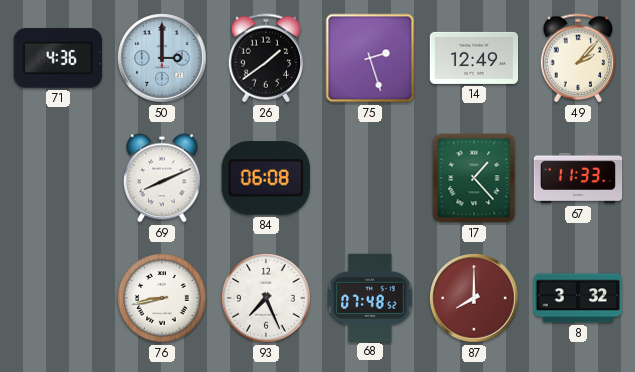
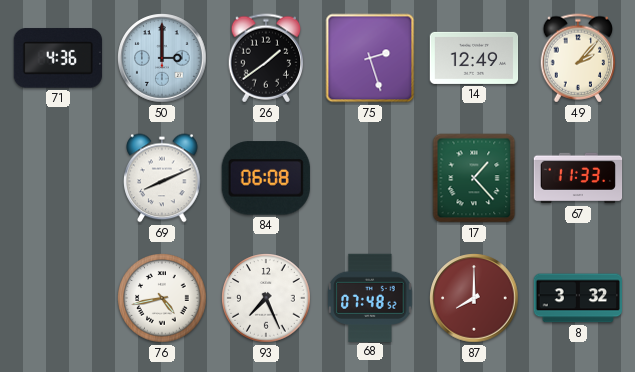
76: 8:43 -> 4:43
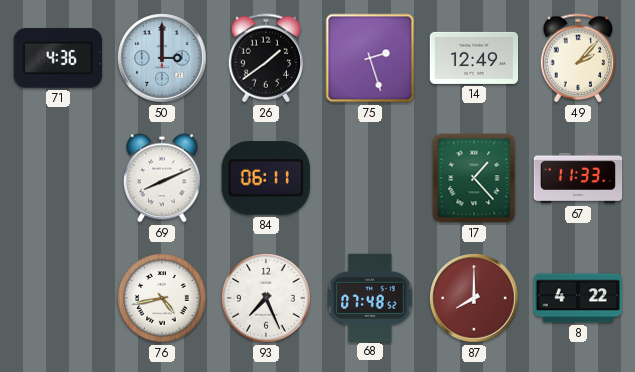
84: 06:08 -> 06:11
8: 3:32 -> 4:22
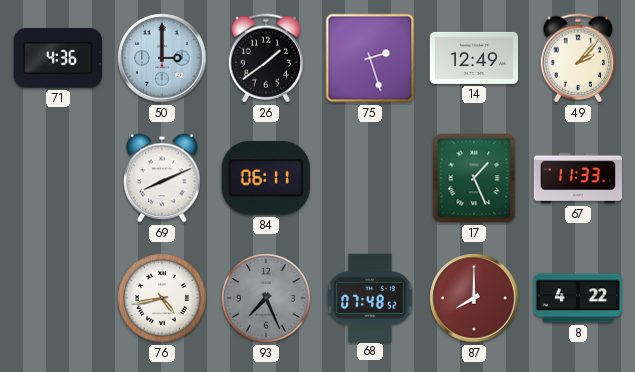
17: 1:23 -> 1:26
93 dial: white -> grey
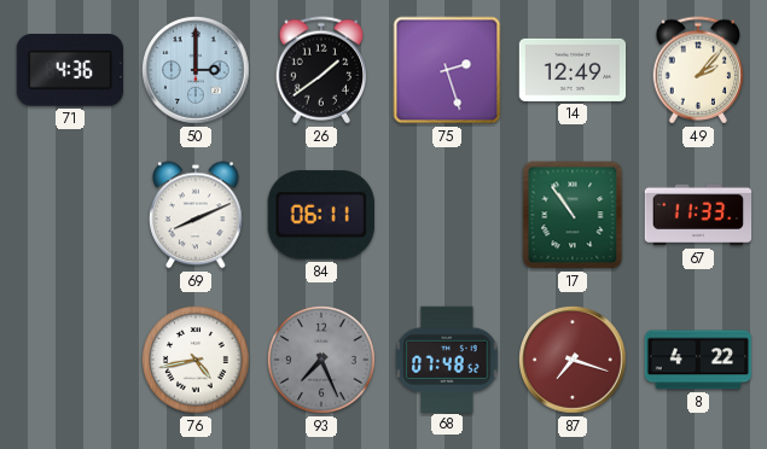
17: 1:26 -> 10:54
87: 8:00 -> 7:18
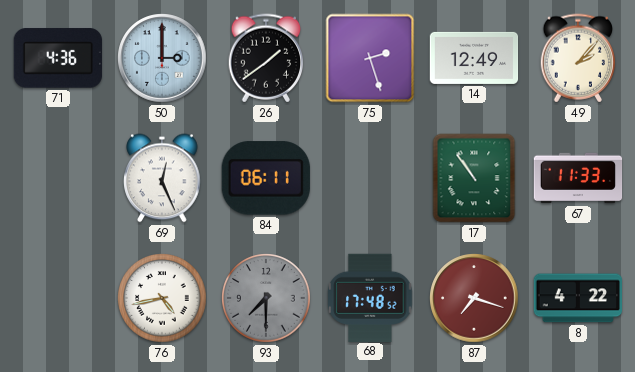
69: 8:11 -> 12:26
93: 7:26 -> 7:30
68: 07:48 -> 17:48
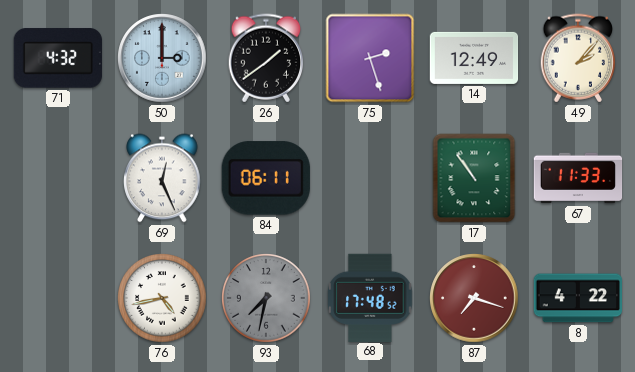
71: 4:36 -> 4:32
93: 7:30 -> 7:32
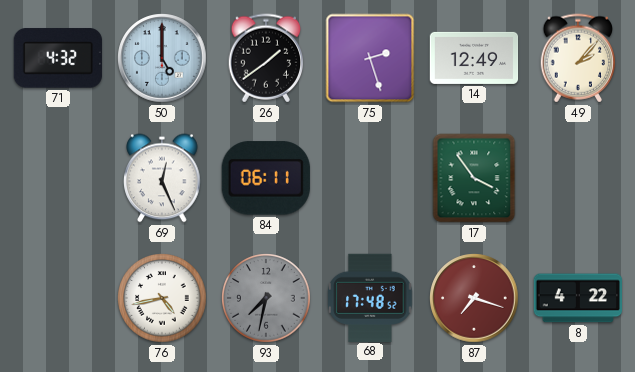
50: 3:00 -> 5:00
17: 10:54 -> 3:54
67: 11:33 -> none
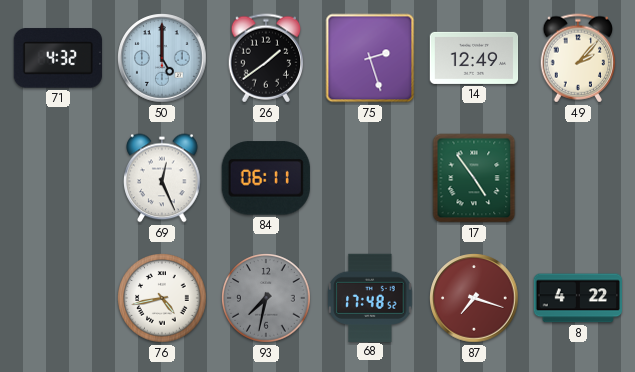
17: 3:54 -> 4:54
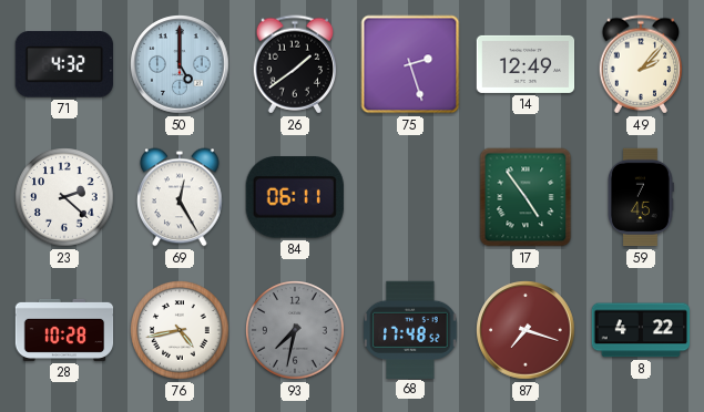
23: none -> 2:22
69: 12:26 -> 12:25
59: none -> 7:45
28: none -> 10:28
